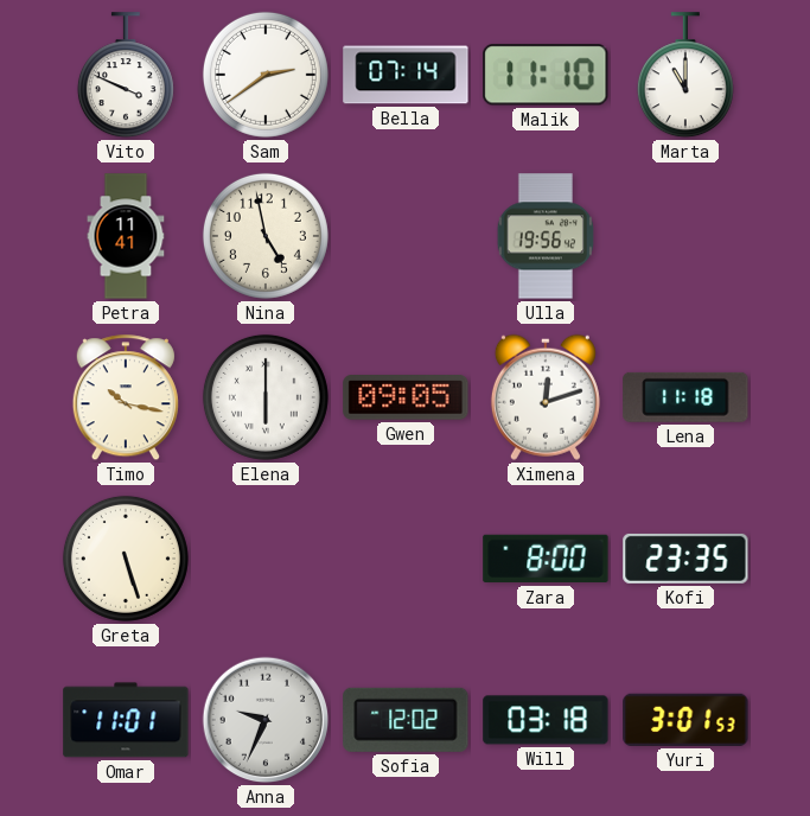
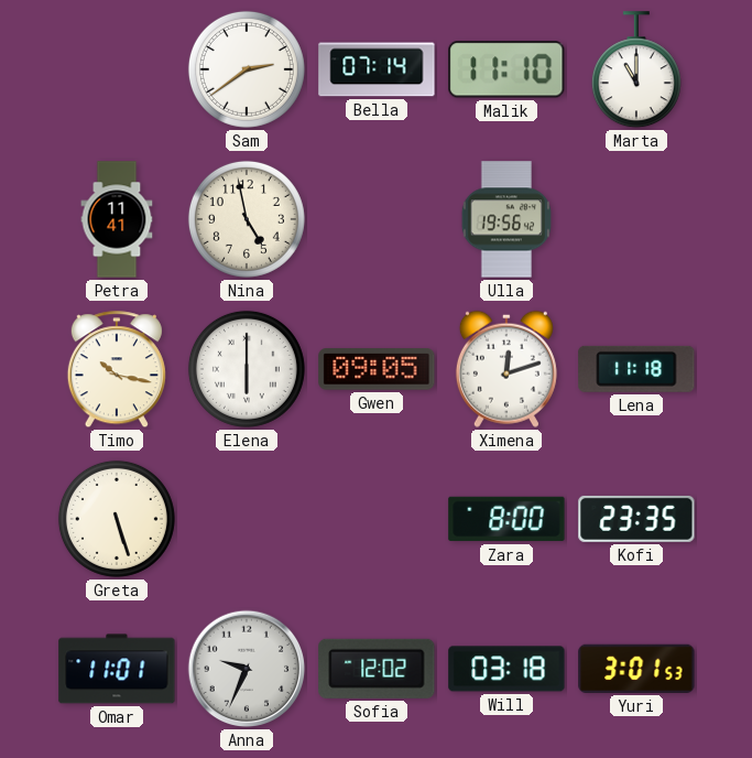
Vito: 3:49 -> none
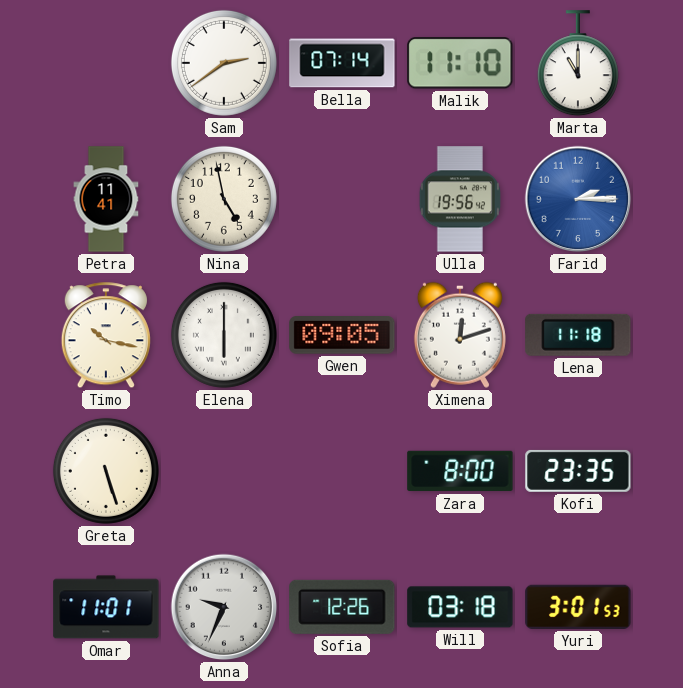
Farid: none -> 2:15
Sofia: 12:02 -> 12:26
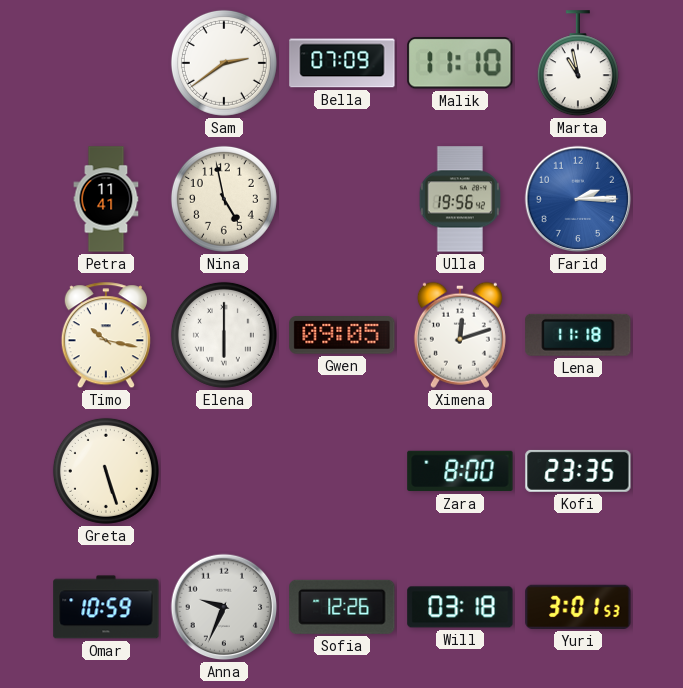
Bella: 07:14 -> 07:09
Marta: 11:00 -> 10:58
Omar: 11:01 -> 10:59
